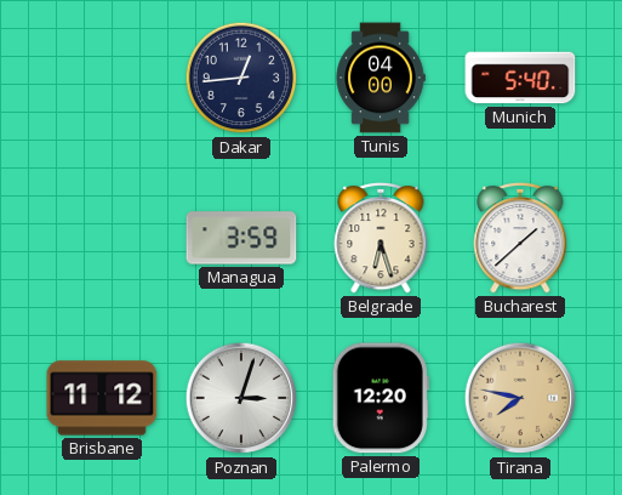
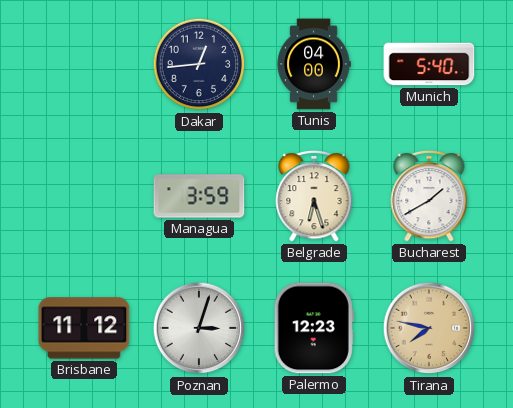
Bucharest: 1:38 -> 1:40
Palermo: 12:20 -> 12:23
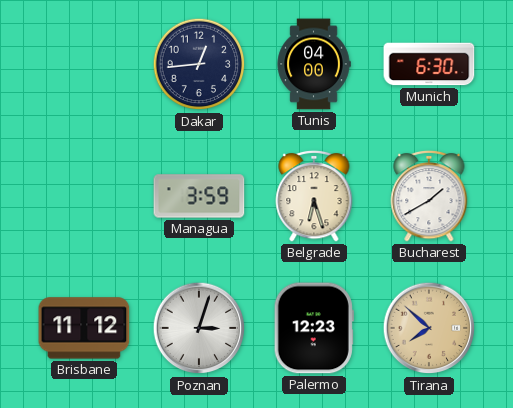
Munich: 5:40 -> 6:30
Tirana: 7:47 -> 7:52
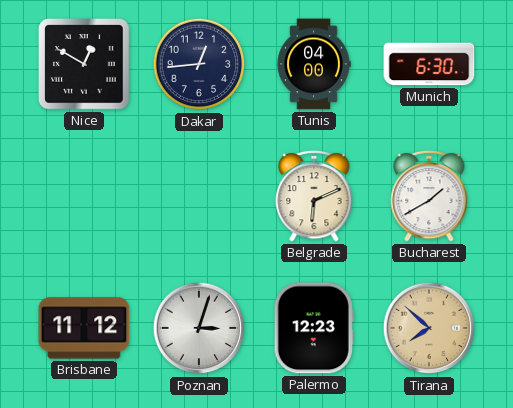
Nice: none -> 12:50
Managua: 3:59 -> none
Belgrade: 6:27 -> 6:11
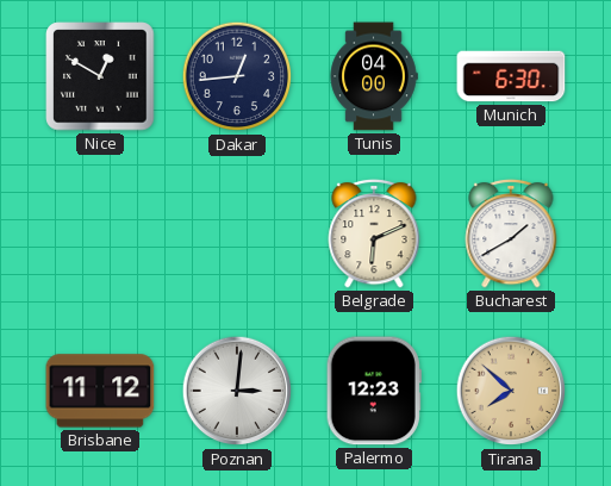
Poznan: 3:03 -> 3:01
